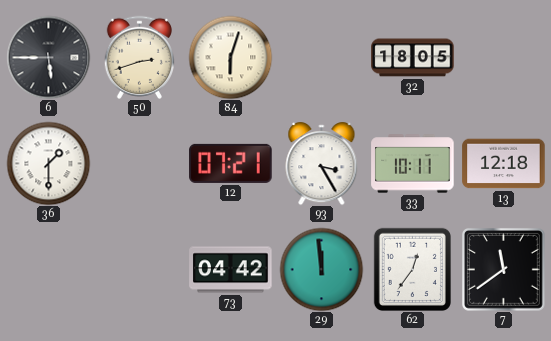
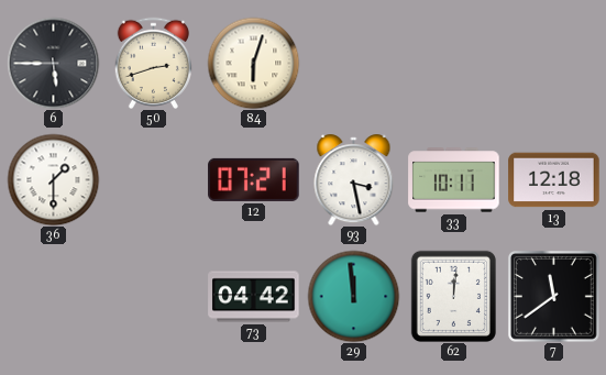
32: 18:05 -> none
93: 3:25 -> 3:28
62: 12:36 -> 12:01
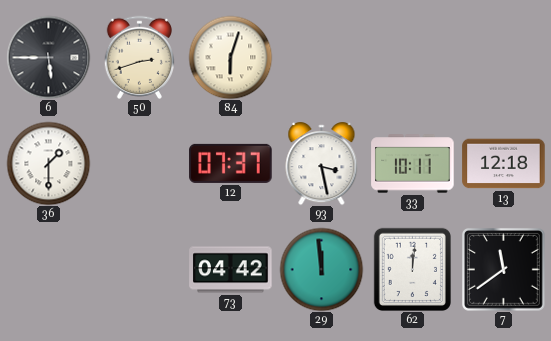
12: 07:21 -> 07:37
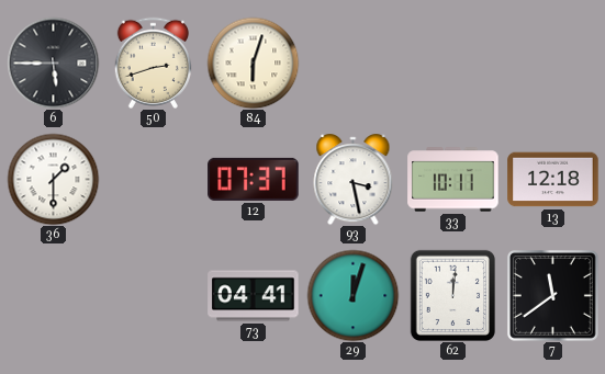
73: 04:42 -> 04:41
29: 11:59 -> 12:03
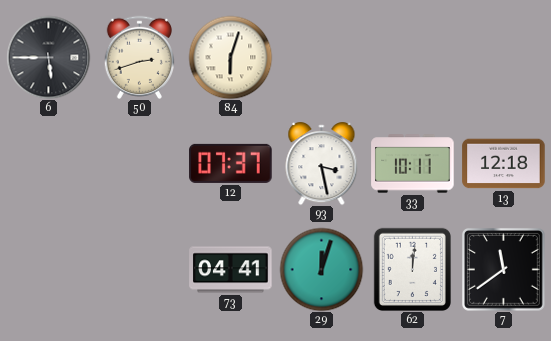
36: 1:30 -> none
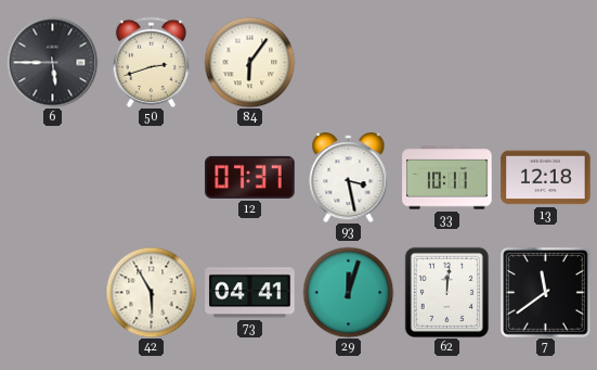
84: 6:03 -> 6:06
42: none -> 5:55
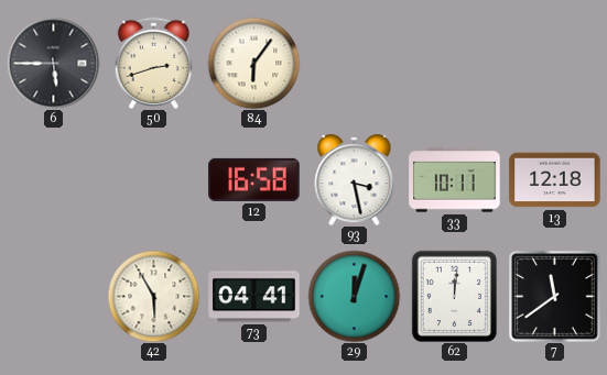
12: 07:37 -> 16:58
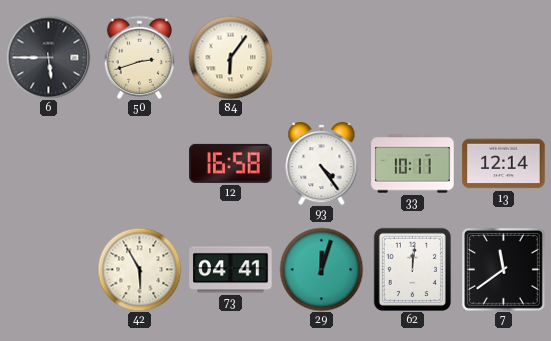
93: 3:28 -> 4:24
13: 12:18 -> 12:14
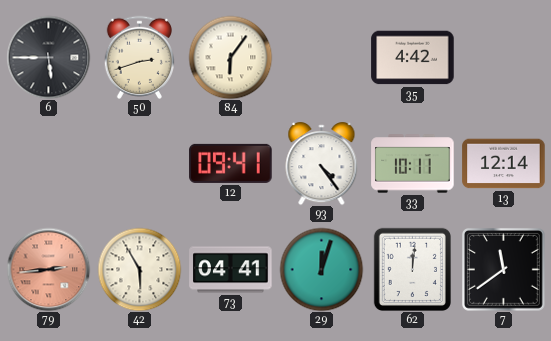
35: none -> 4:42
12: 16:58 -> 09:41
79: none -> 2:44
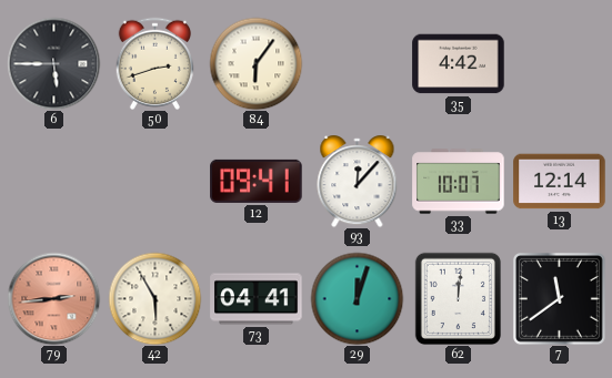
93: 4:24 -> 12:07
33: 10:11 -> 10:07
